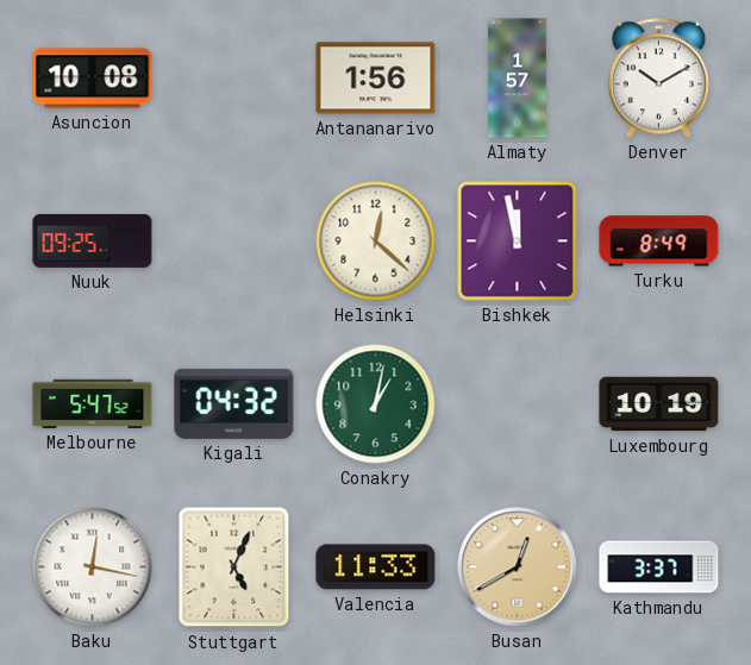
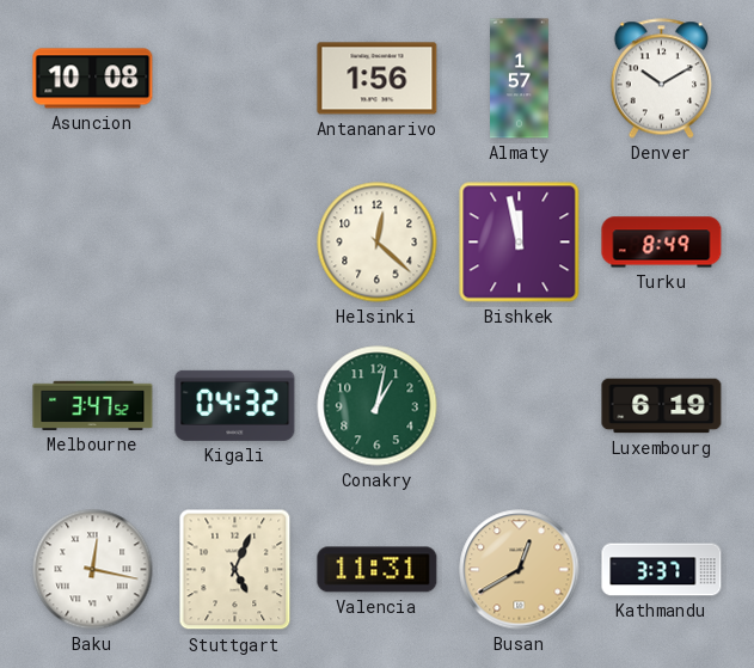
Nuuk: 09:25 -> none
Melbourne: 5:47 -> 3:47
Luxembourg: 10:19 -> 6:19
Valencia: 11:33 -> 11:31
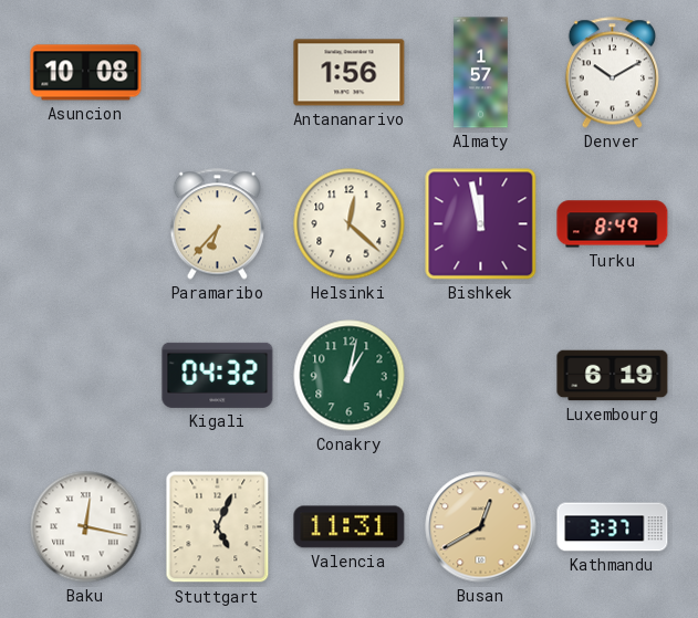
Paramaribo: none -> 6:37
Melbourne: 3:47 -> none
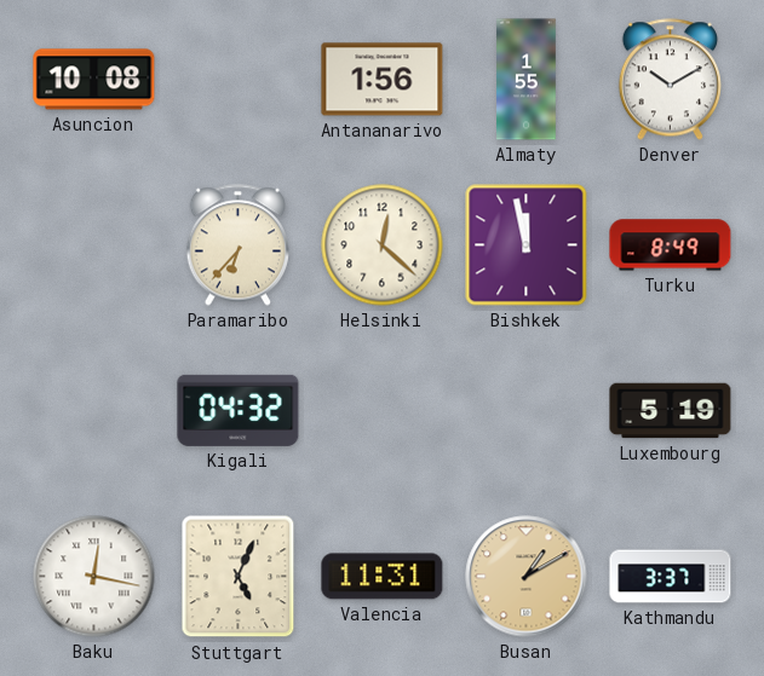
Almaty: 1:57 -> 1:55
Conakry: 1:02 -> none
Luxembourg: 6:19 -> 5:19
Busan: 12:40 -> 1:10
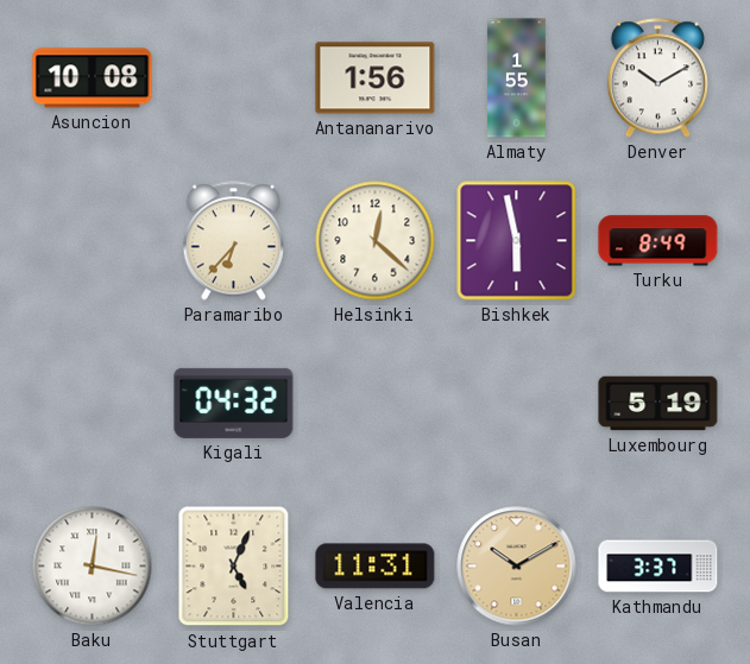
Bishkek: 11:58 -> 5:58
Busan: 1:10 -> 10:10
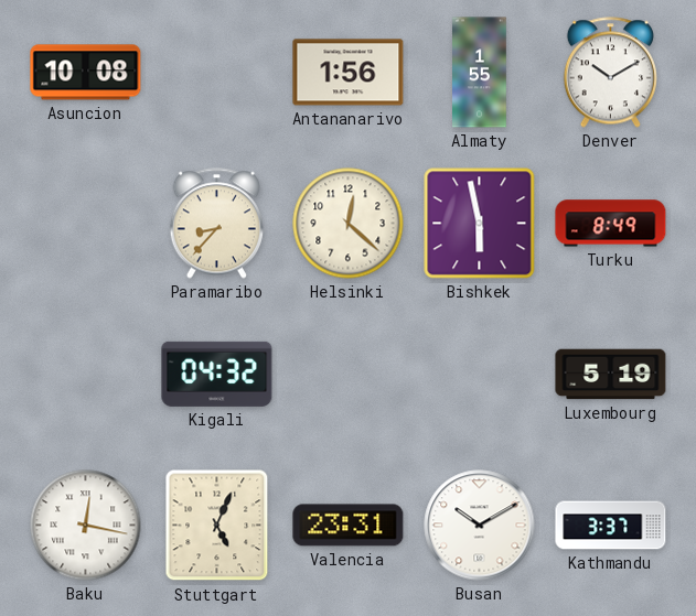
Paramaribo: 6:37 -> 8:37
Valencia: 11:31 -> 23:31
Busan dial: champagne -> white
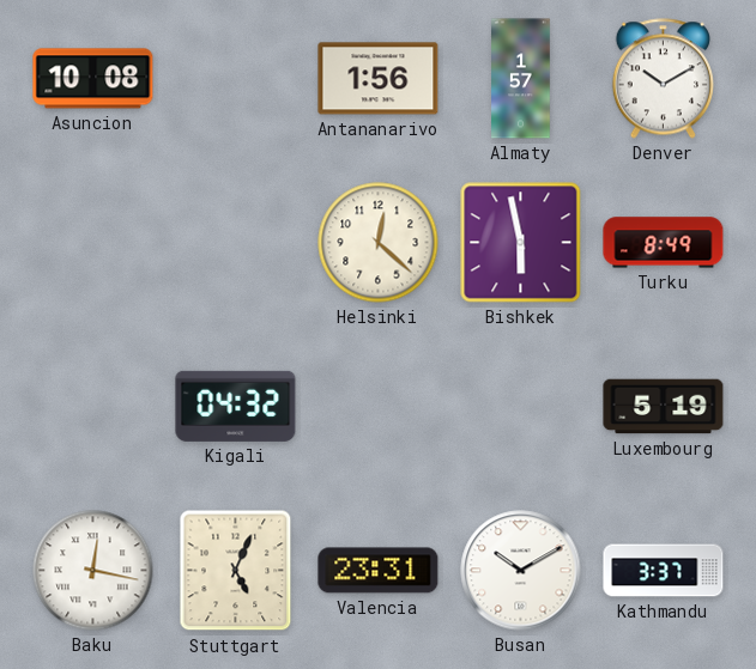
Almaty: 1:55 -> 1:57
Paramaribo: 8:37 -> none
